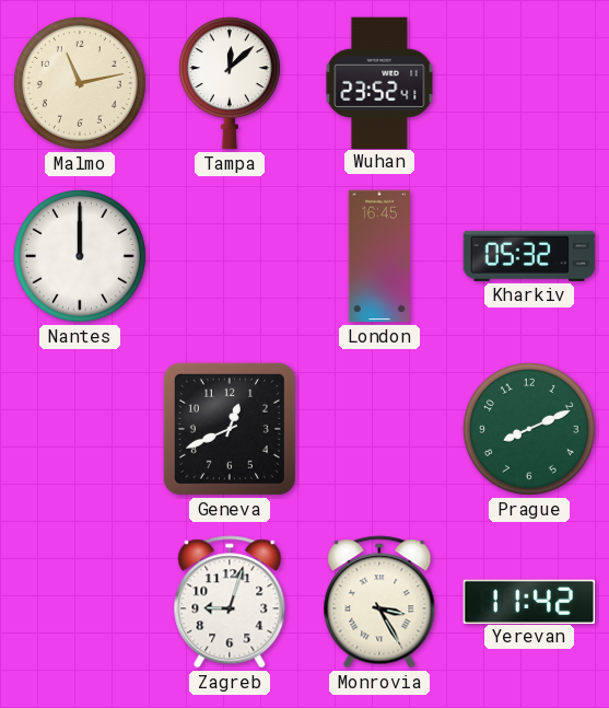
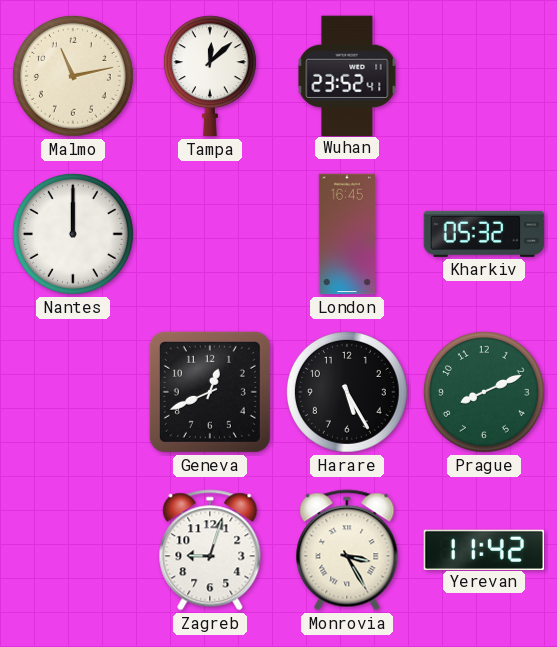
Harare: none -> 5:25
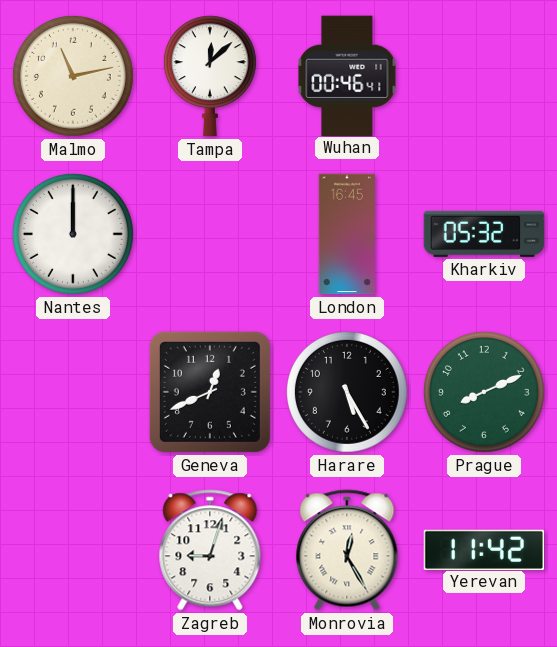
Wuhan: 23:52 -> 00:46
Monrovia: 3:25 -> 12:25
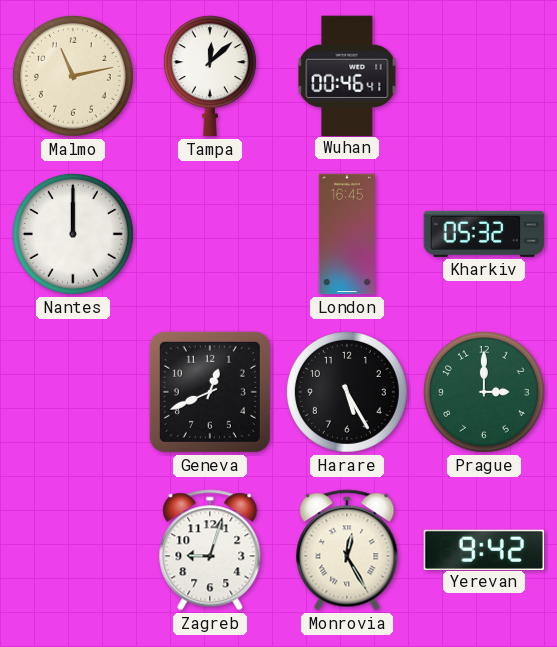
Prague: 8:11 -> 3:00
Yerevan: 11:42 -> 9:42
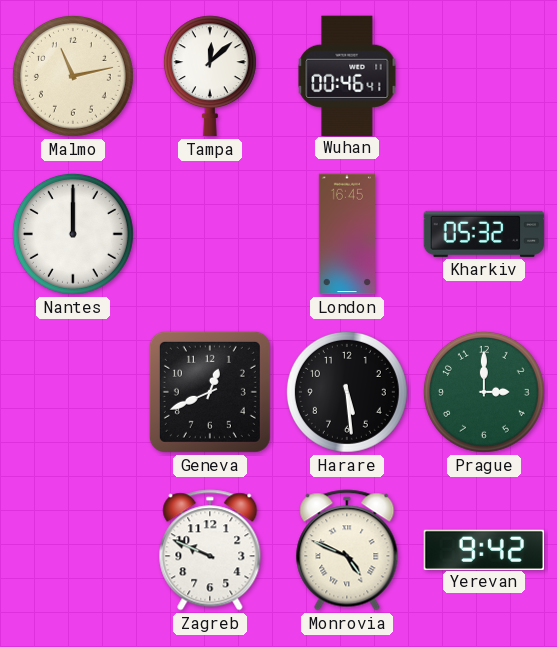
Harare: 5:25 -> 5:29
Zagreb: 9:03 -> 9:49
Monrovia: 12:25 -> 4:49
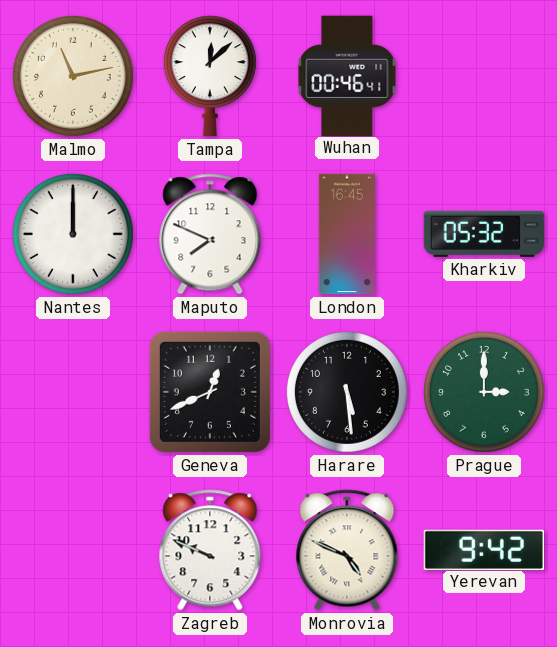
Maputo: none -> 7:49
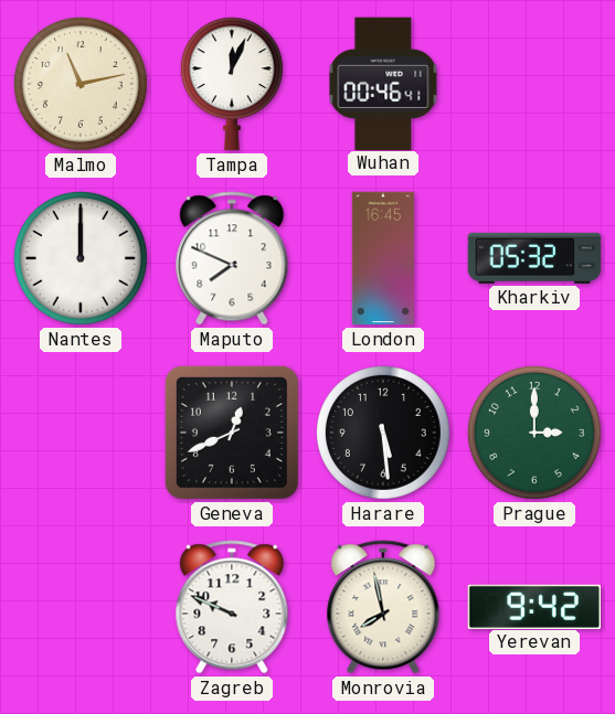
Tampa: 12:08 -> 12:04
Monrovia: 4:49 -> 7:58
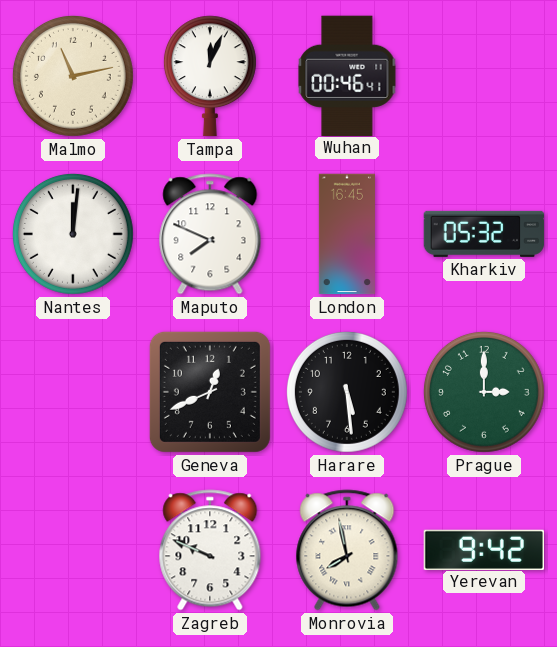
Nantes: 12:00 -> 12:01
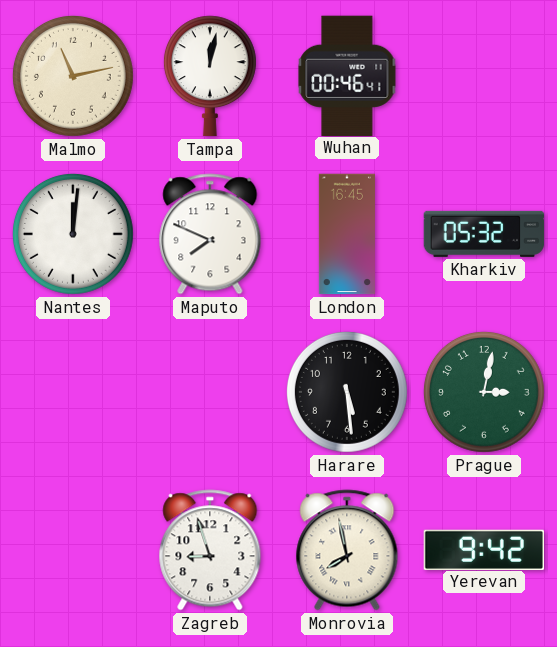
Tampa: 12:04 -> 12:02
Geneva: 12:41 -> none
Prague: 3:00 -> 3:02
Zagreb: 9:49 -> 8:57
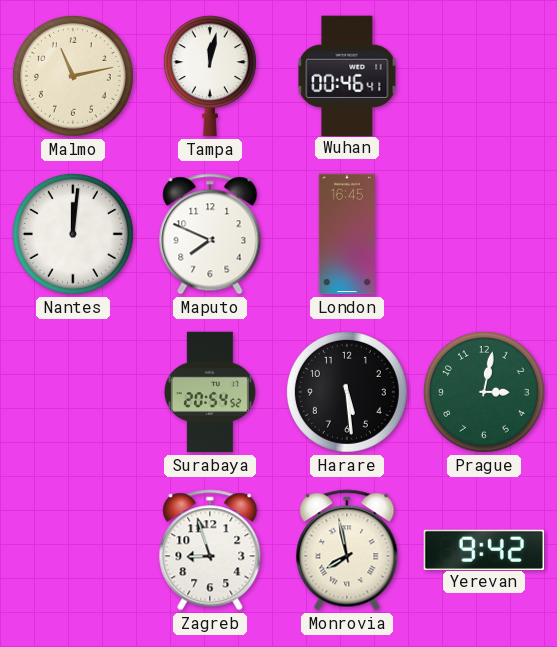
Kharkiv: 05:32 -> none
Surabaya: none -> 20:54
